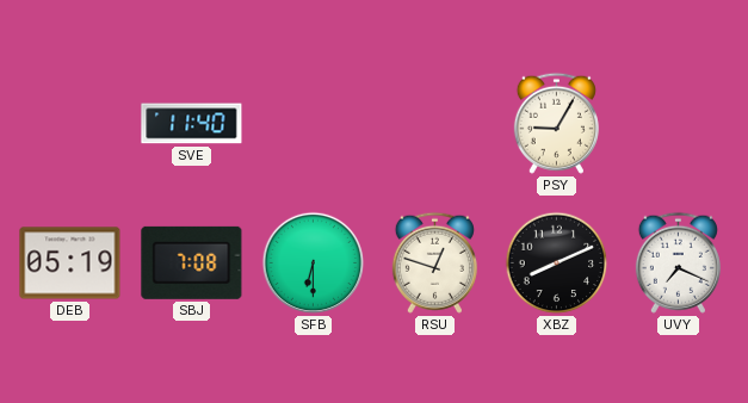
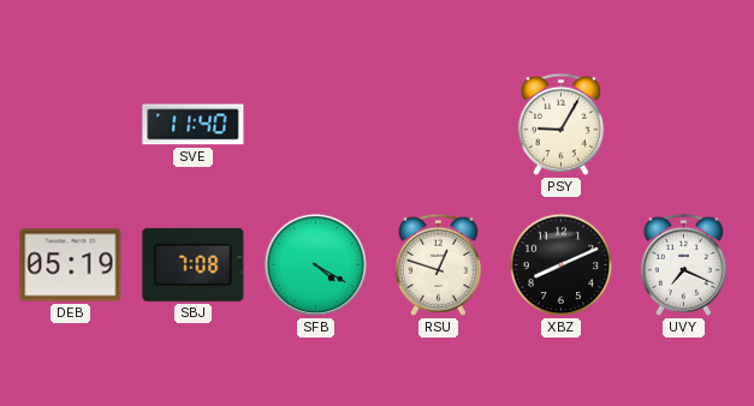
SFB: 6:30 -> 4:20
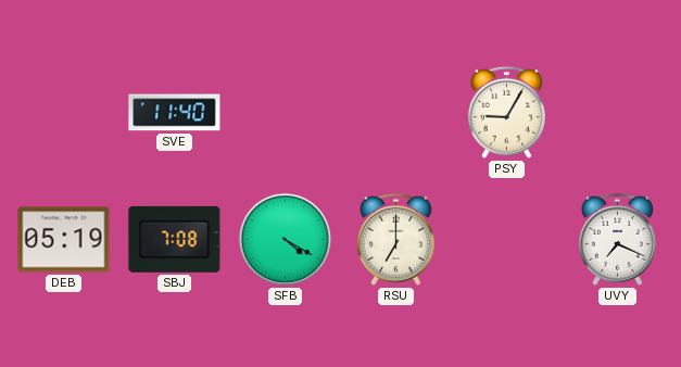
RSU: 12:48 -> 7:00
XBZ: 8:11 -> none
